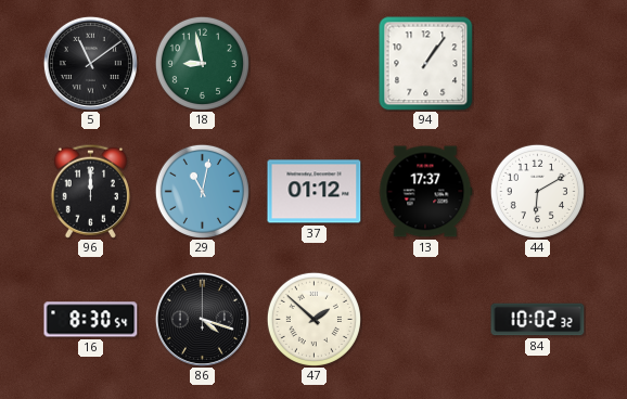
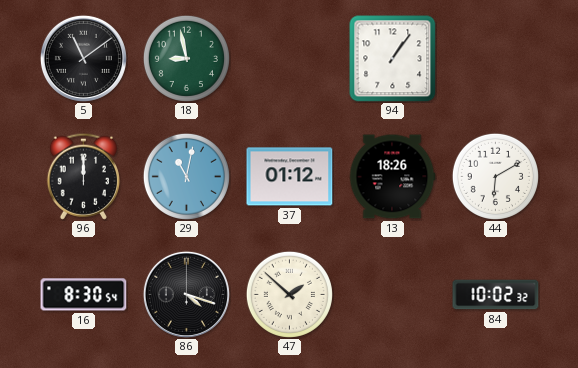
13: 17:37 -> 18:26
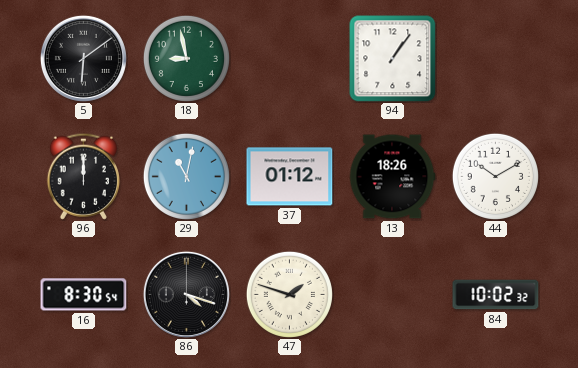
5: 11:09 -> 6:09
44: 6:10 -> 10:10
47: 1:52 -> 1:48
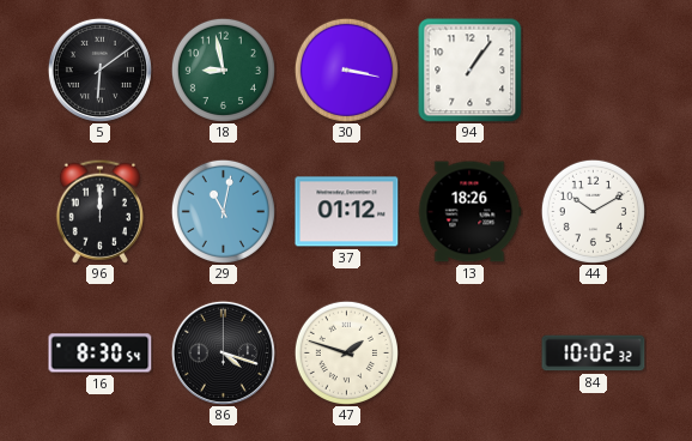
30: none -> 3:17
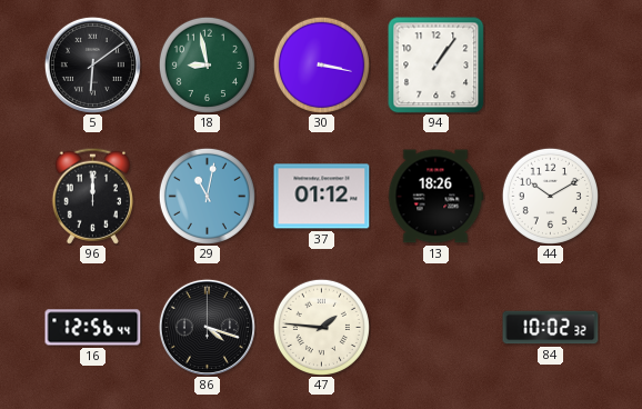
16: 8:30 -> 12:56
47: 1:48 -> 1:46
